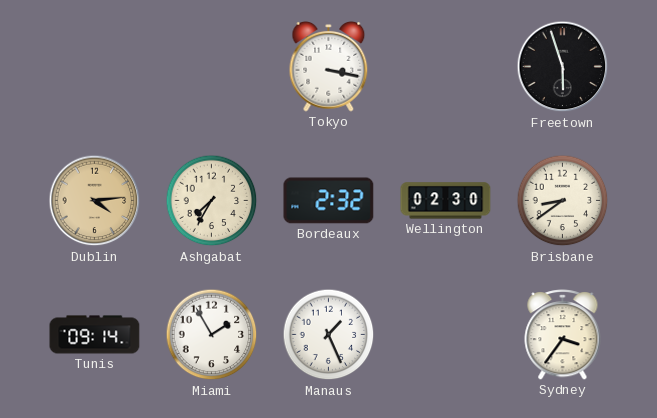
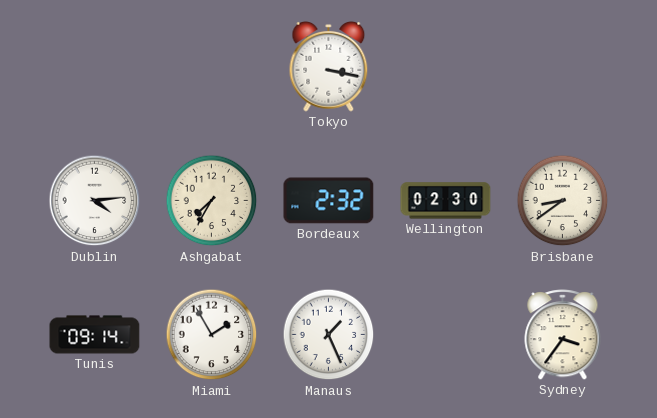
Freetown: 5:57 -> none
Dublin dial: champagne -> white
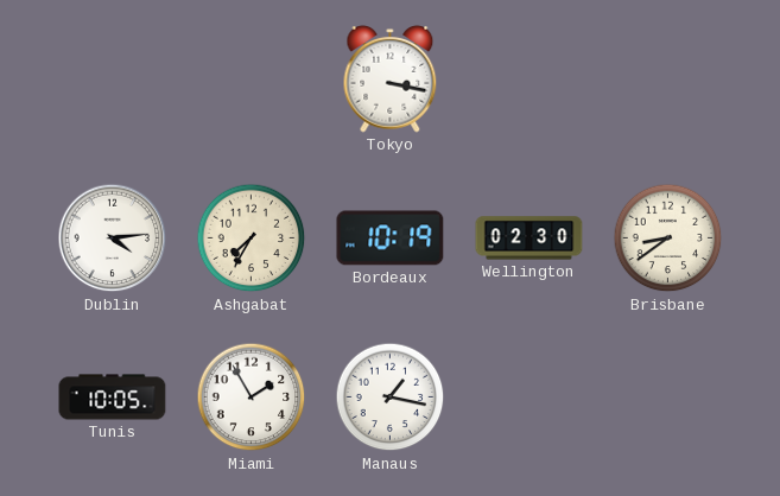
Bordeaux: 2:32 -> 10:19
Tunis: 09:14 -> 10:05
Manaus: 1:26 -> 1:17
Sydney: 3:36 -> none
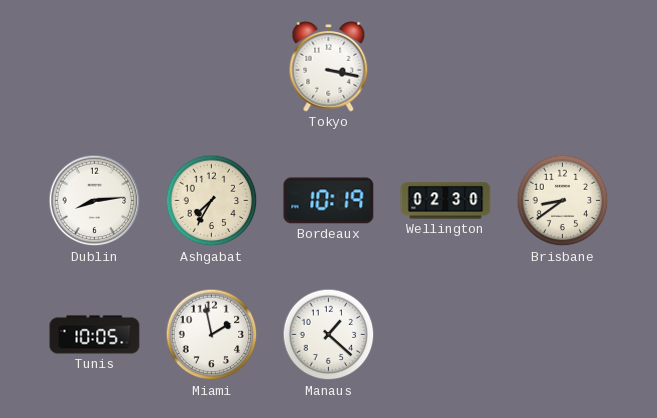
Dublin: 4:14 -> 8:14
Miami: 1:55 -> 1:58
Manaus: 1:17 -> 1:22
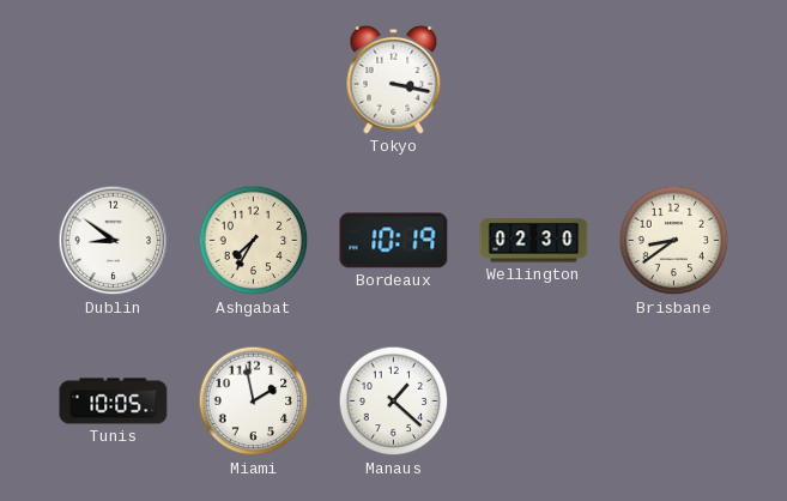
Dublin: 8:14 -> 8:51
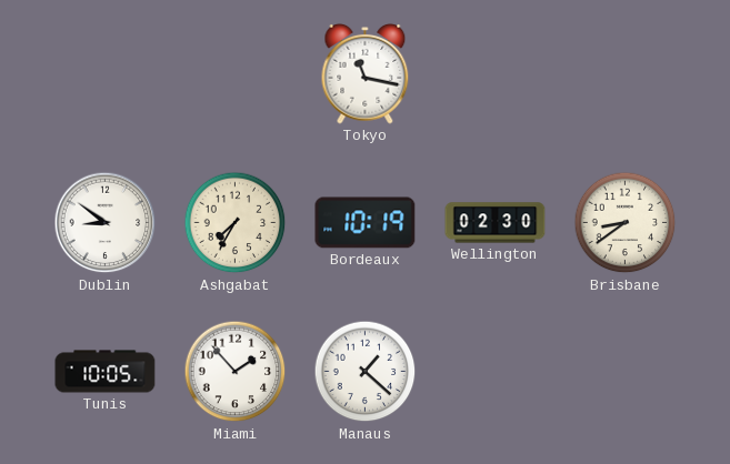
Tokyo: 3:17 -> 11:17
Miami: 1:58 -> 1:53
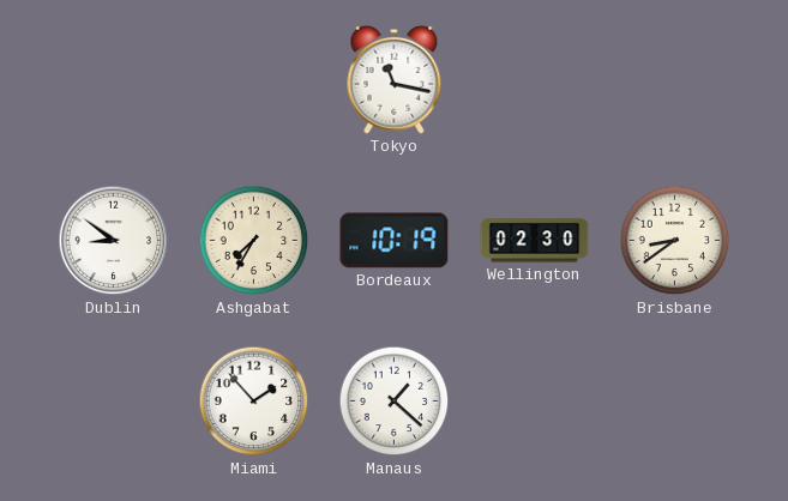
Tunis: 10:05 -> none
